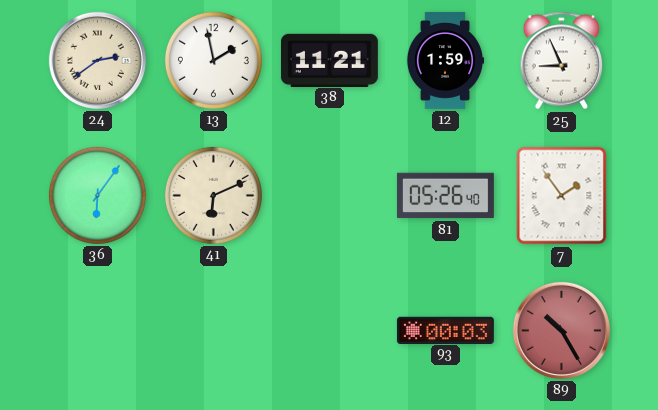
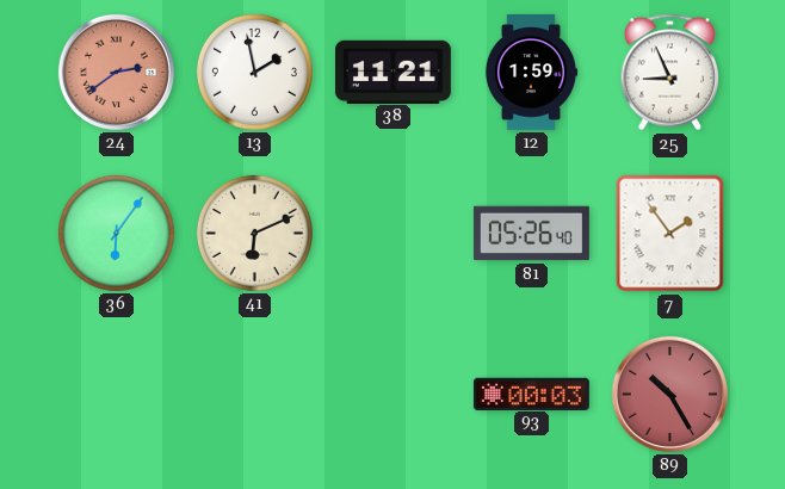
24 dial: cream -> salmon
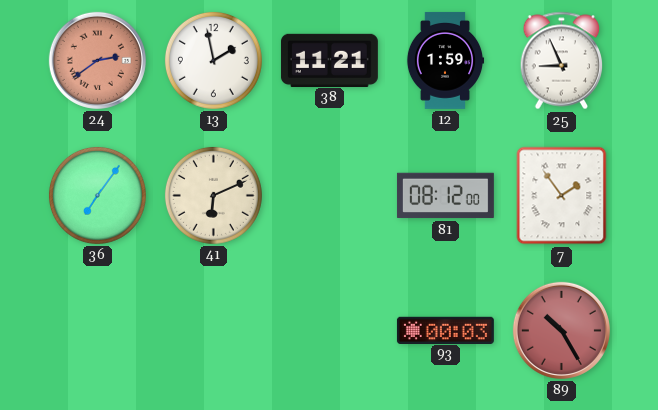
36: 6:06 -> 7:06
81: 05:26 -> 08:12
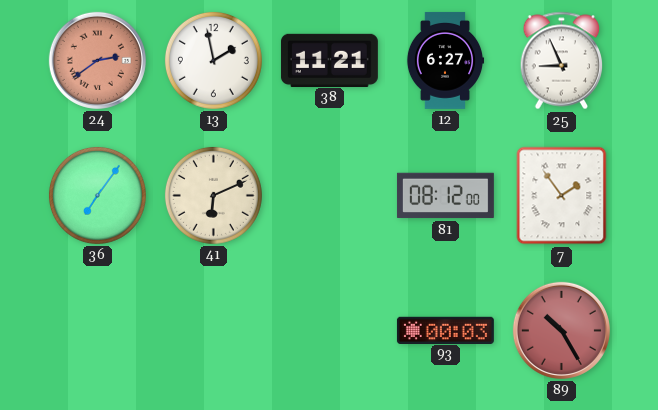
12: 1:59 -> 6:27
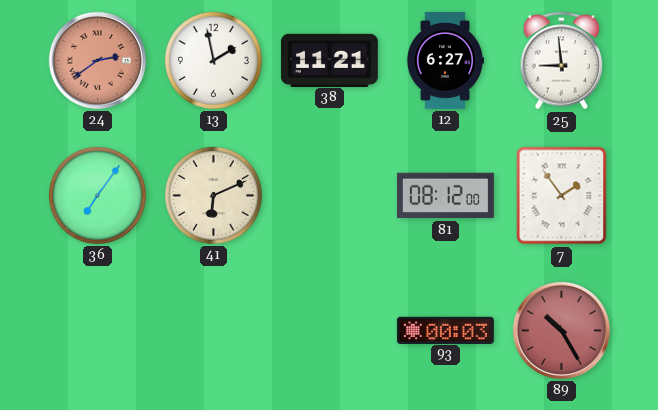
25: 8:56 -> 8:59
